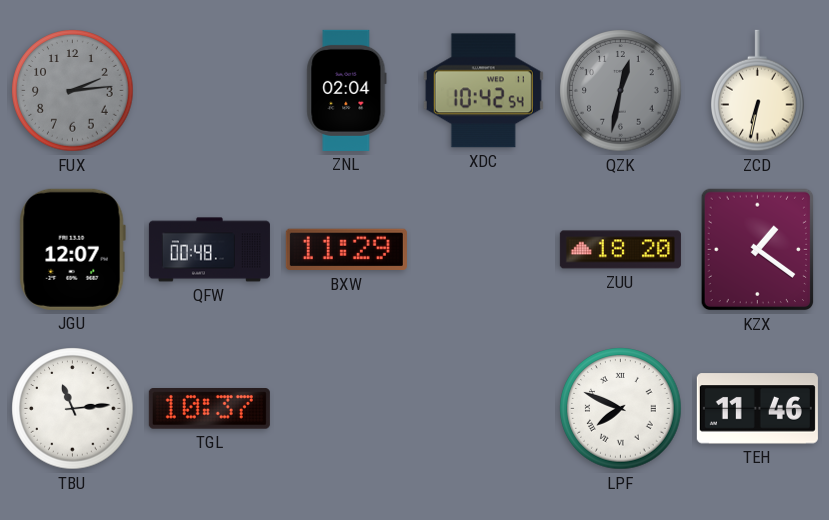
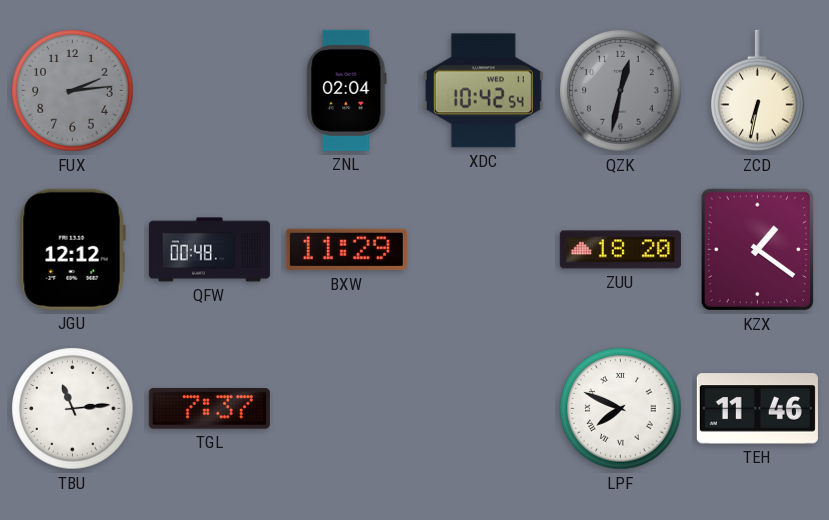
JGU: 12:07 -> 12:12
TGL: 10:37 -> 7:37
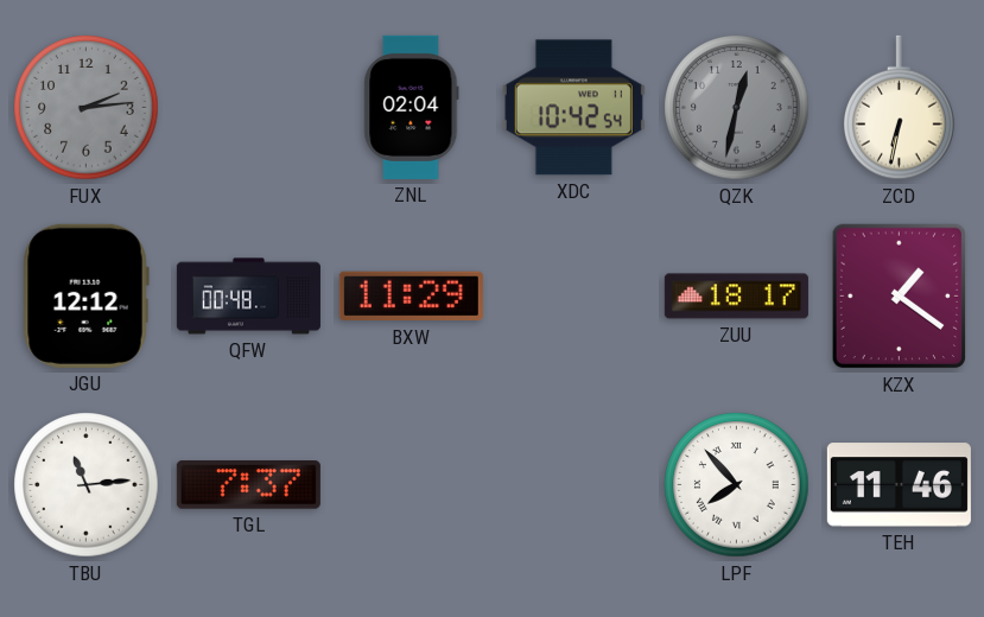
ZUU: 18:20 -> 18:17
LPF: 7:49 -> 7:53
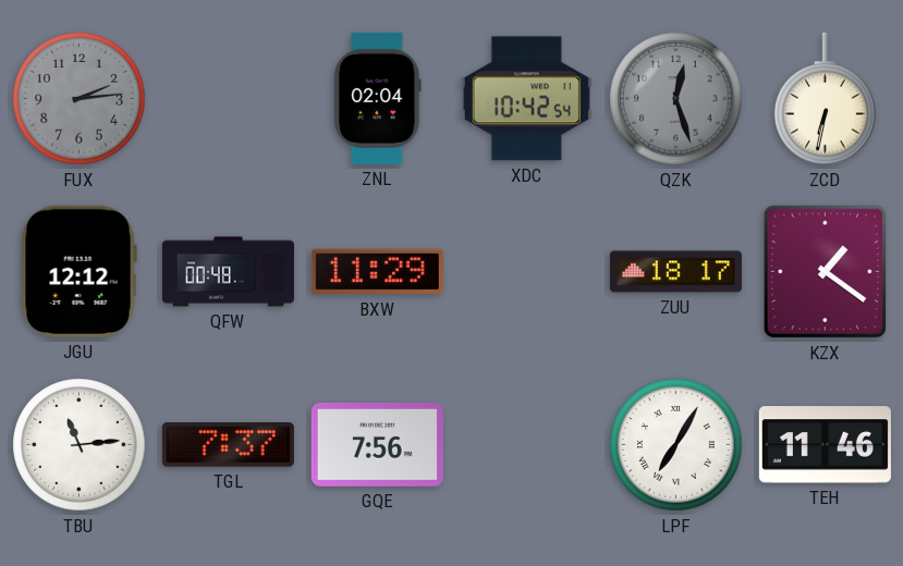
QZK: 12:32 -> 12:27
GQE: none -> 7:56
LPF: 7:53 -> 7:05
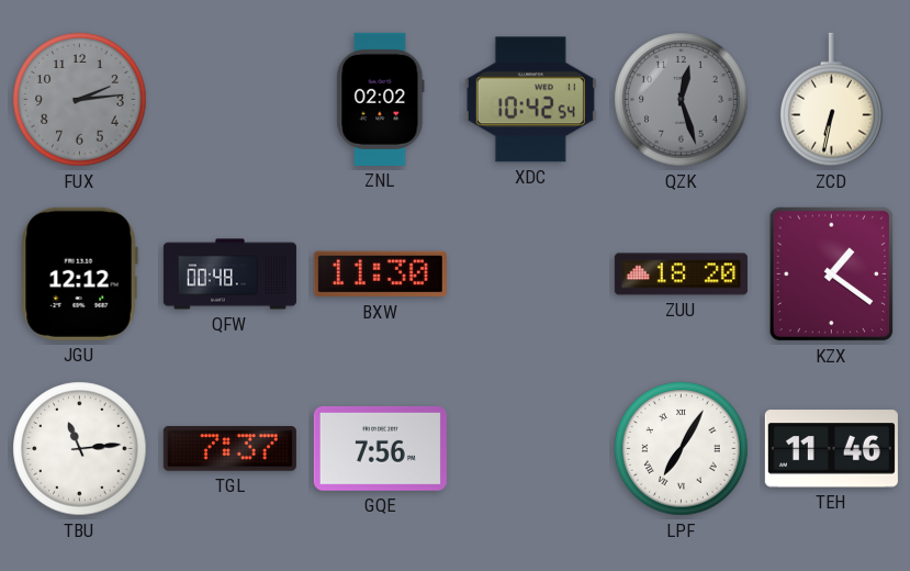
ZNL: 02:04 -> 02:02
BXW: 11:29 -> 11:30
ZUU: 18:17 -> 18:20
